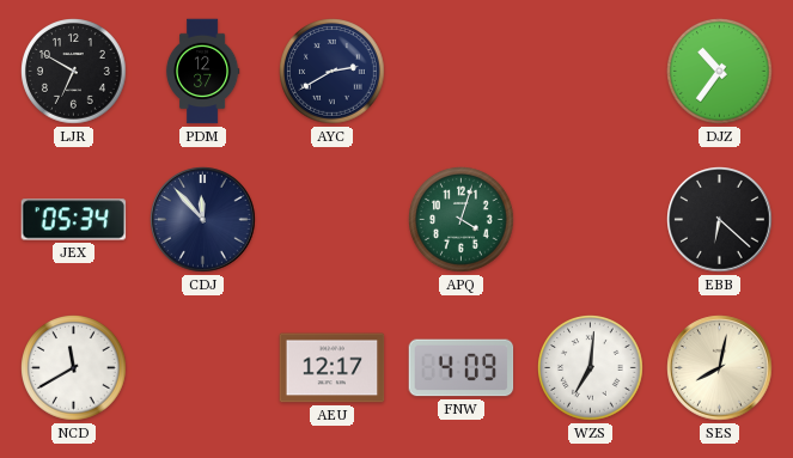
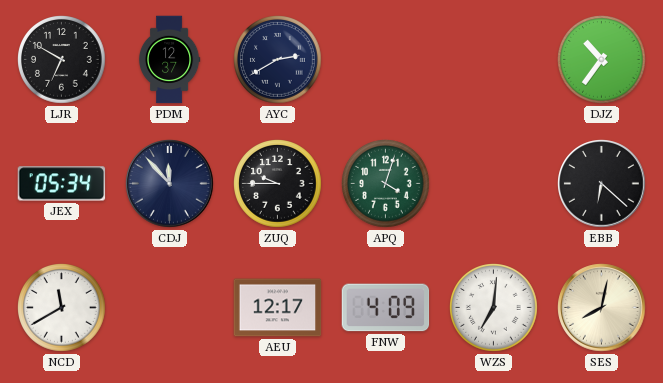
ZUQ: none -> 9:45
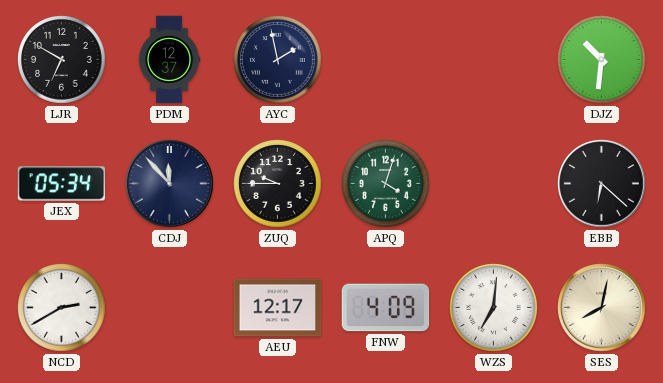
AYC: 2:40 -> 1:58
DJZ: 10:36 -> 10:31
NCD: 11:40 -> 2:40
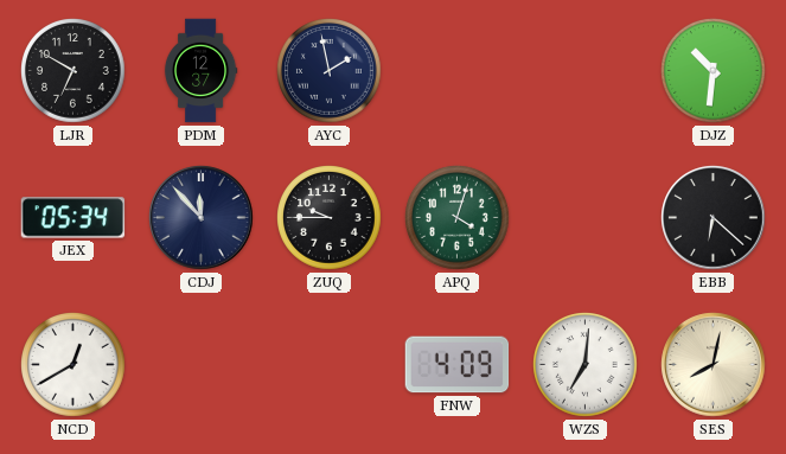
NCD: 2:40 -> 12:40
AEU: 12:17 -> none
